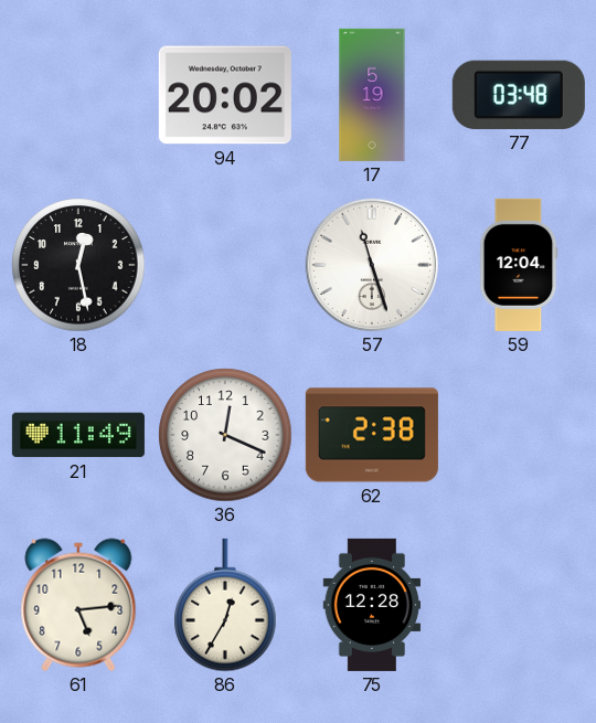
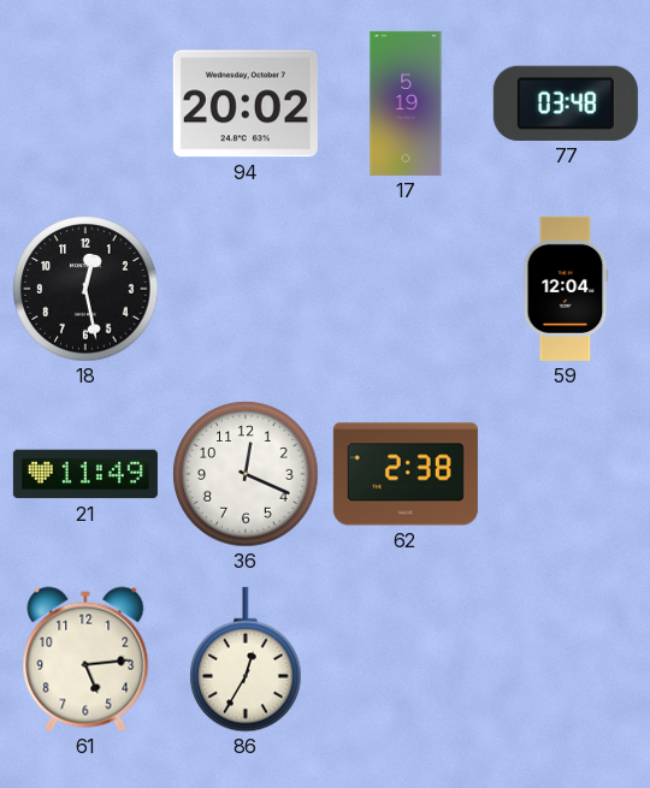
57: 11:27 -> none
75: 12:28 -> none
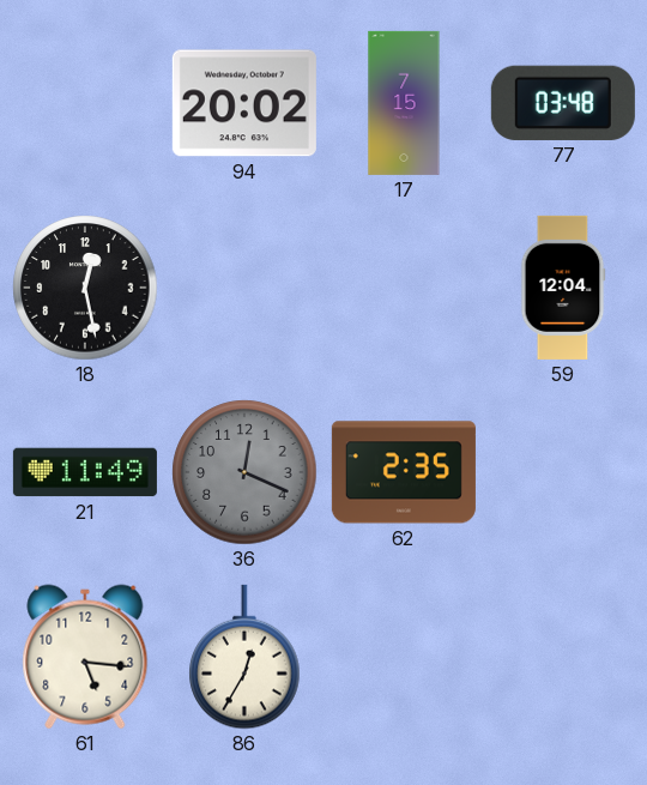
17: 5:19 -> 7:15
36 dial: white -> grey
62: 2:38 -> 2:35
61: 5:14 -> 5:16
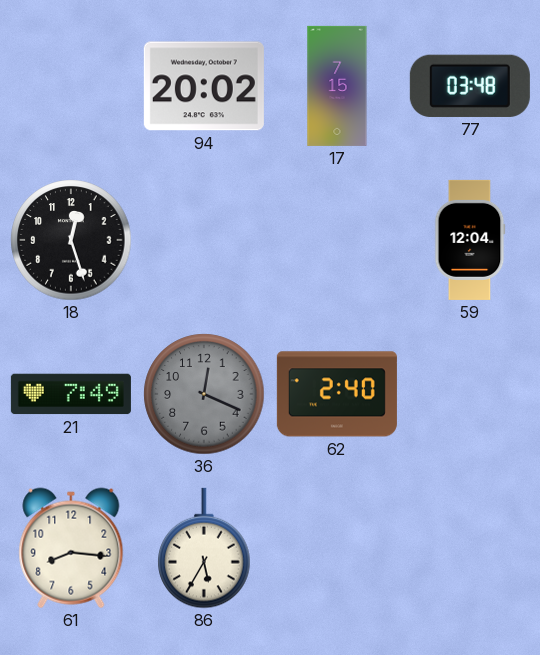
18: 12:28 -> 12:27
21: 11:49 -> 7:49
62: 2:35 -> 2:40
61: 5:16 -> 8:16
86: 12:35 -> 5:35
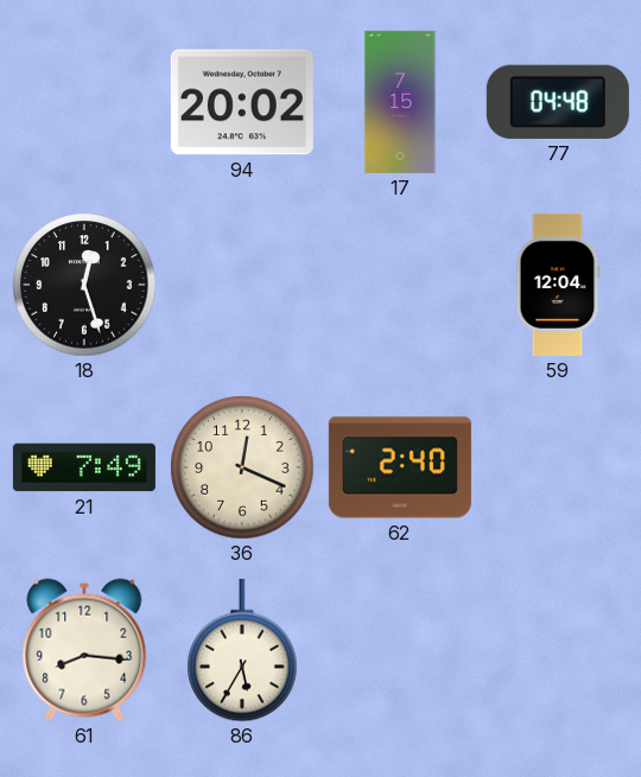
77: 03:48 -> 04:48
36 dial: grey -> cream
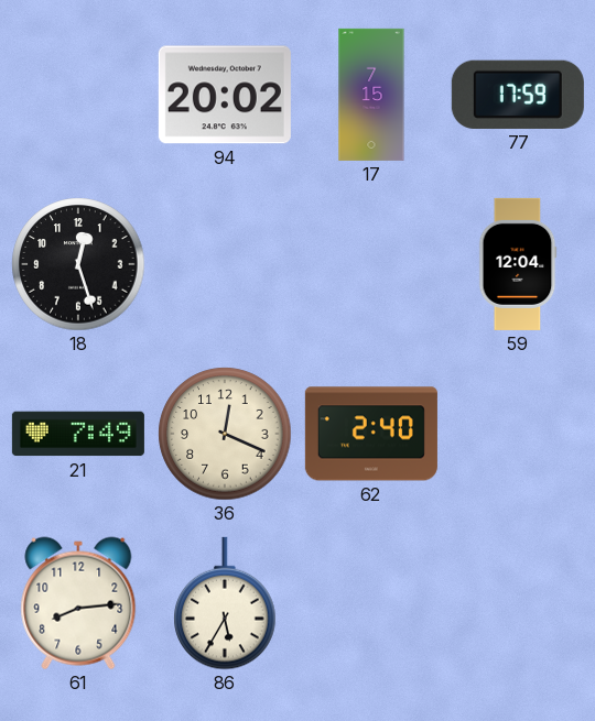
77: 04:48 -> 17:59
61: 8:16 -> 8:14
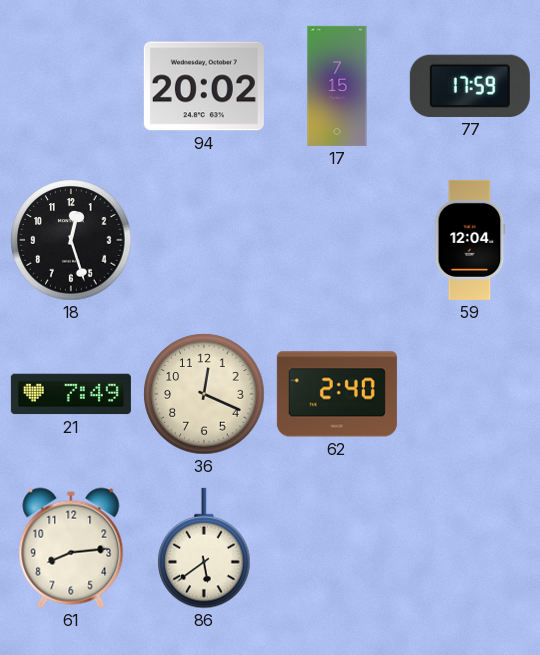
86: 5:35 -> 5:39
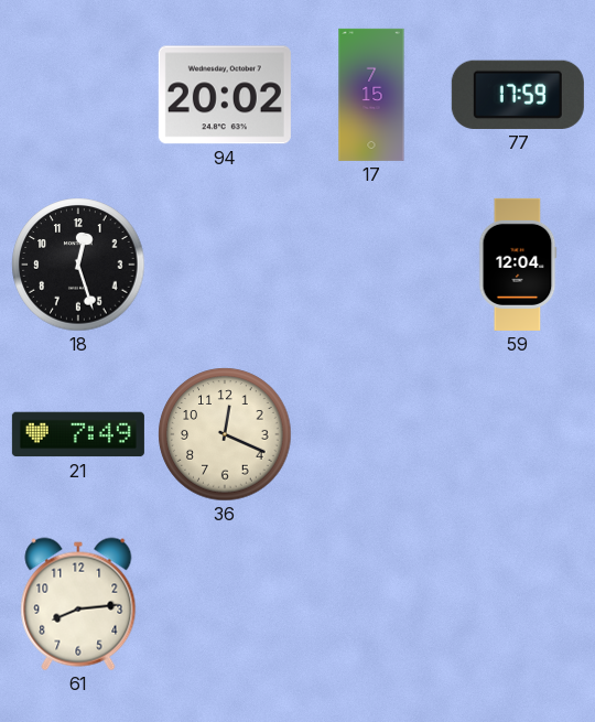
62: 2:40 -> none
86: 5:39 -> none
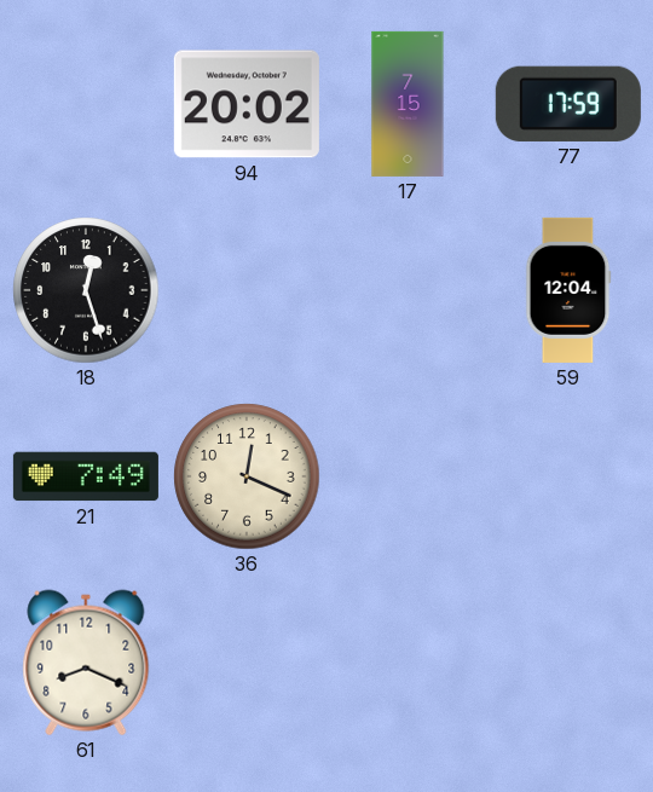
61: 8:14 -> 8:19
